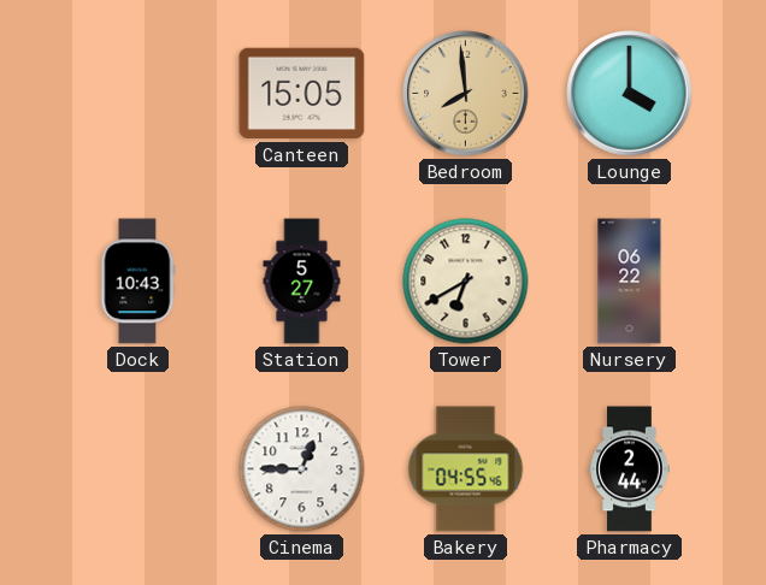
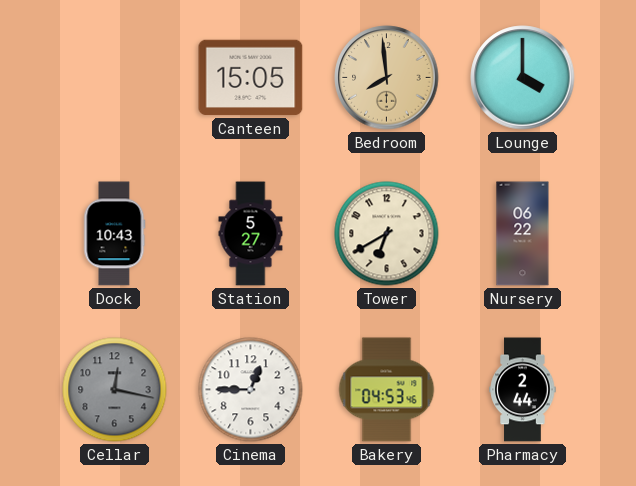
Cellar: none -> 12:17
Bakery: 04:55 -> 04:53
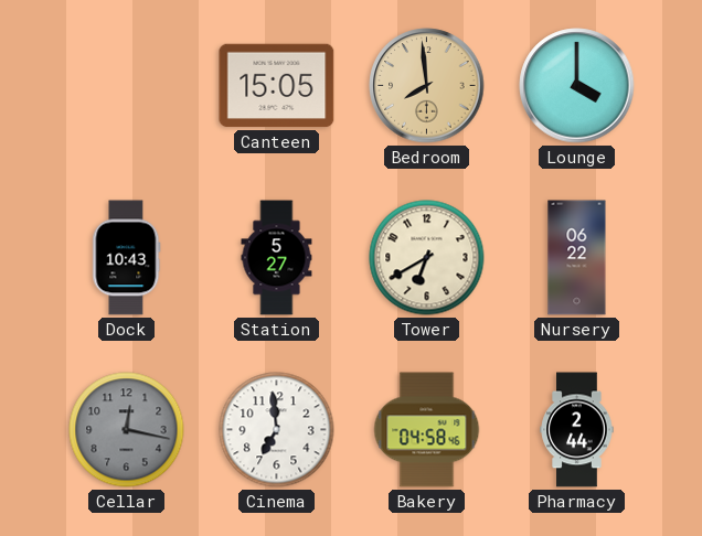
Cinema: 12:45 -> 6:59
Bakery: 04:53 -> 04:58
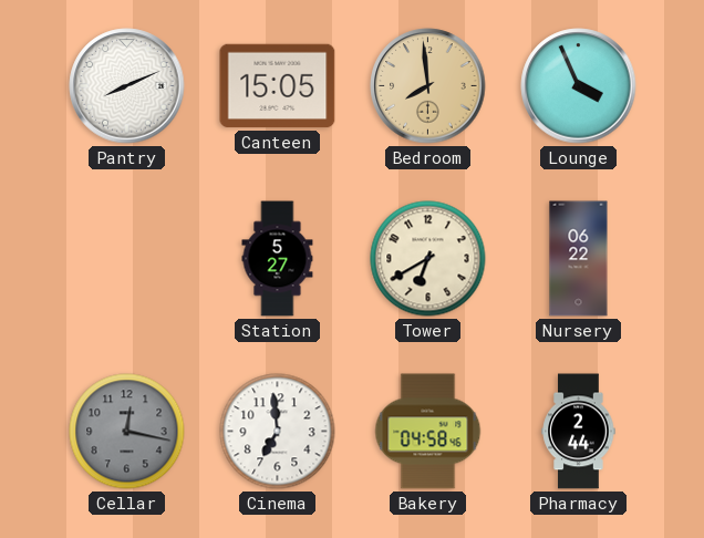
Pantry: none -> 8:11
Lounge: 4:00 -> 3:56
Dock: 10:43 -> none
